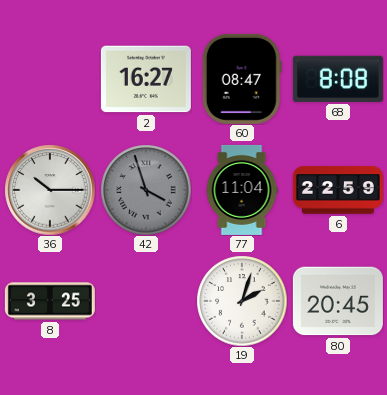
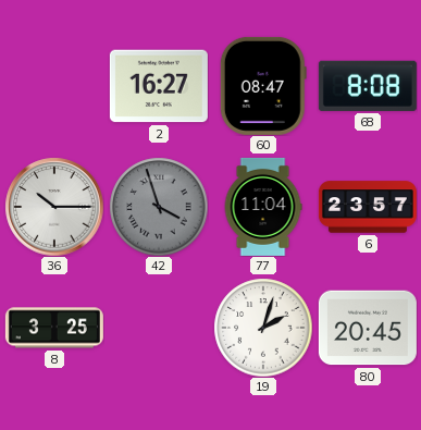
6: 22:59 -> 23:57
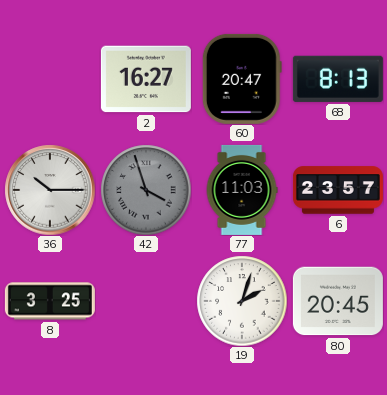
60: 08:47 -> 20:47
68: 8:08 -> 8:13
77: 11:04 -> 11:03
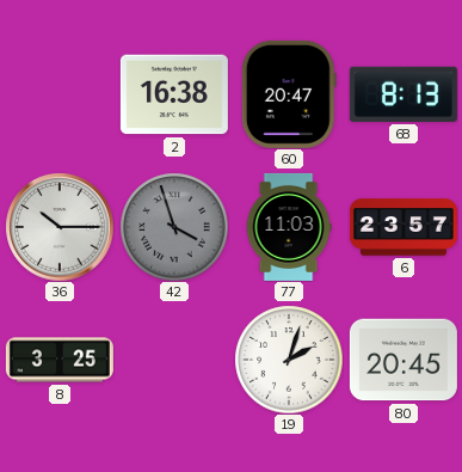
2: 16:27 -> 16:38
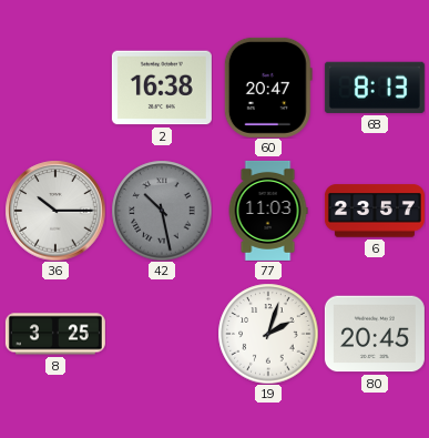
42: 3:57 -> 10:28
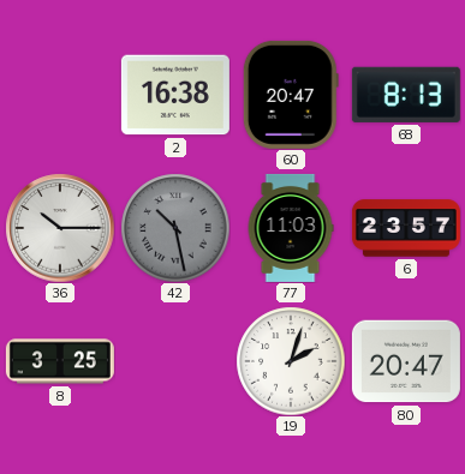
80: 20:45 -> 20:47
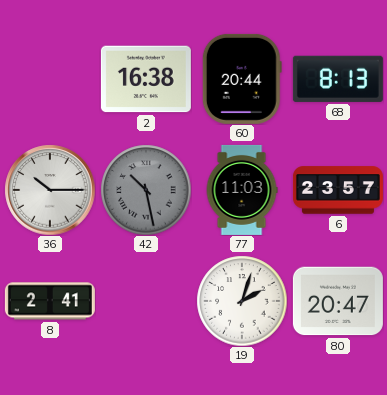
60: 20:47 -> 20:44
8: 3:25 -> 2:41
